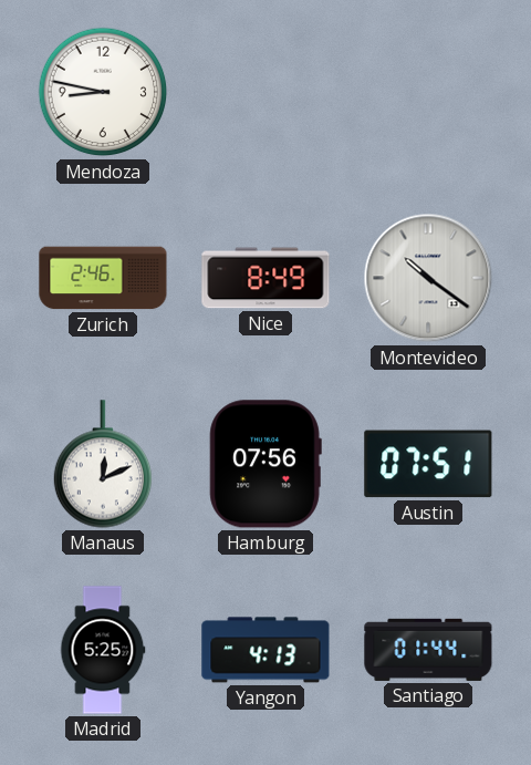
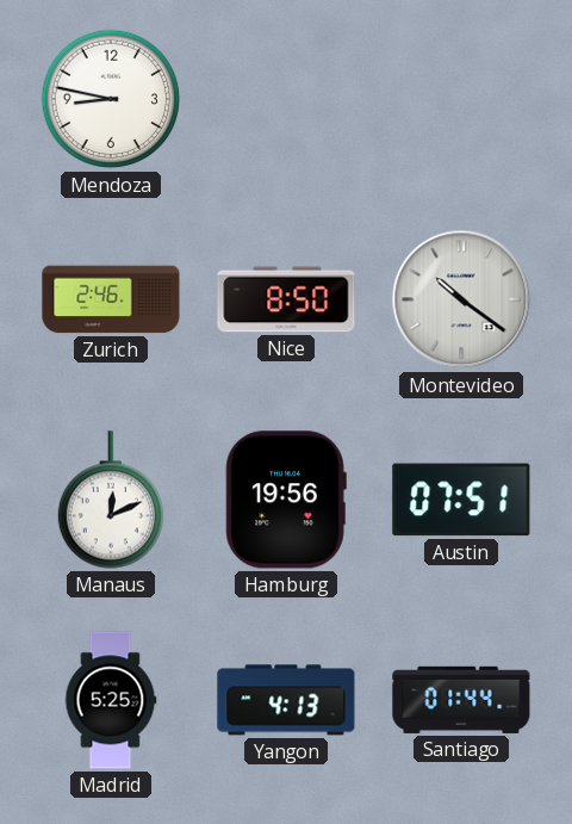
Nice: 8:49 -> 8:50
Hamburg: 07:56 -> 19:56
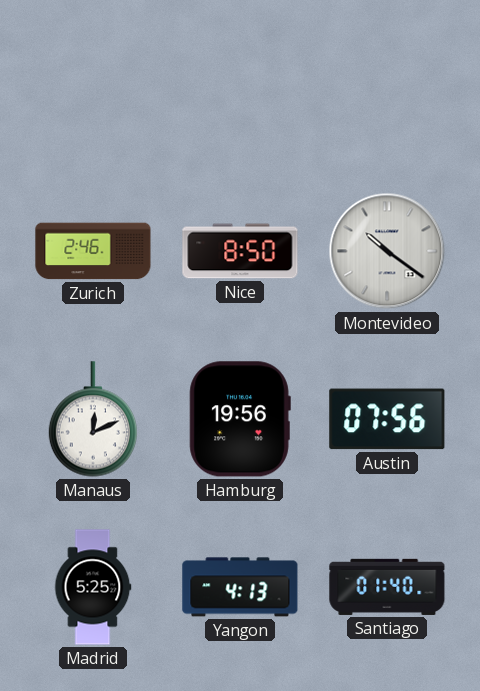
Mendoza: 8:47 -> none
Austin: 07:51 -> 07:56
Santiago: 01:44 -> 01:40
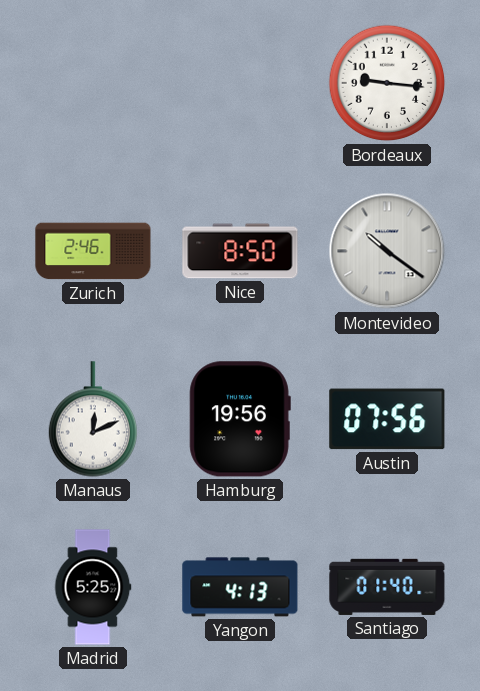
Bordeaux: none -> 9:16
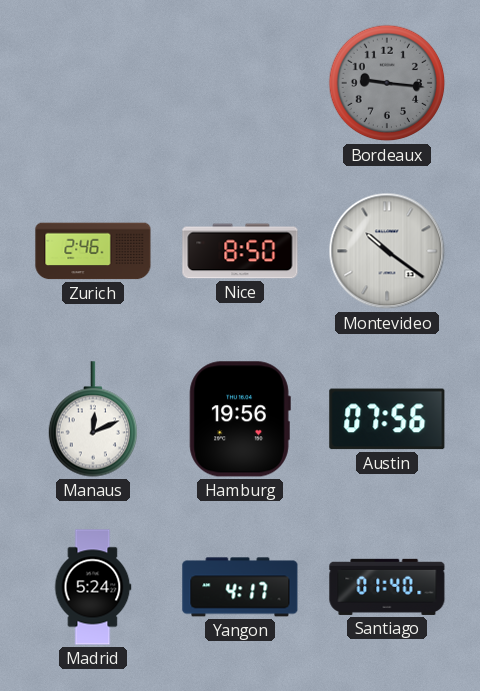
Bordeaux dial: white -> grey
Madrid: 5:25 -> 5:24
Yangon: 4:13 -> 4:17
